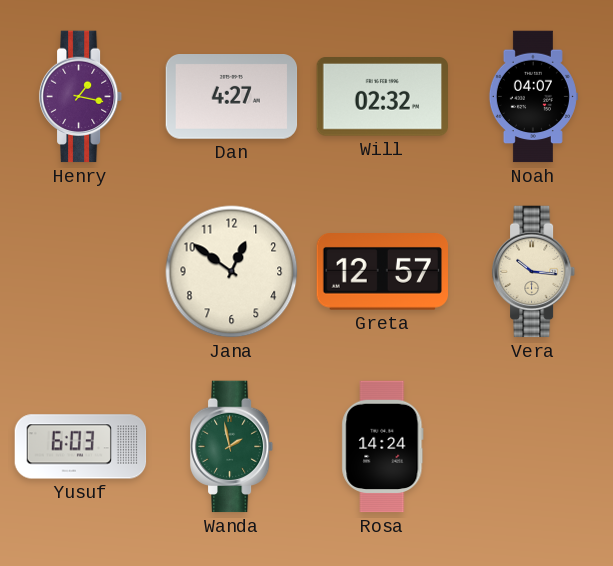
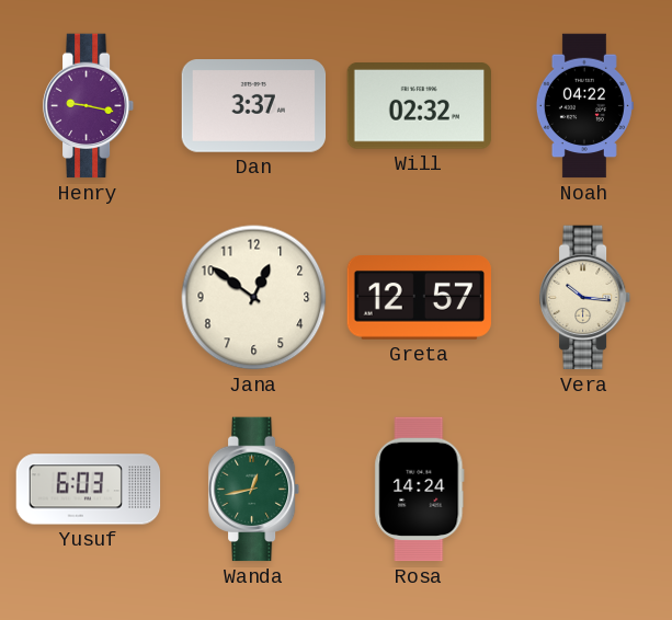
Henry: 1:17 -> 9:17
Dan: 4:27 -> 3:37
Noah: 04:07 -> 04:22
Wanda: 1:58 -> 12:43
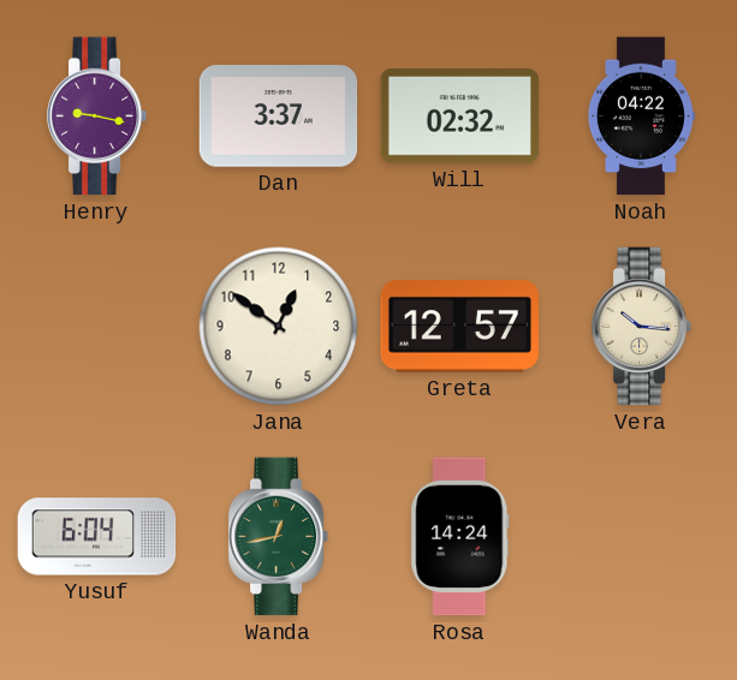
Yusuf: 6:03 -> 6:04
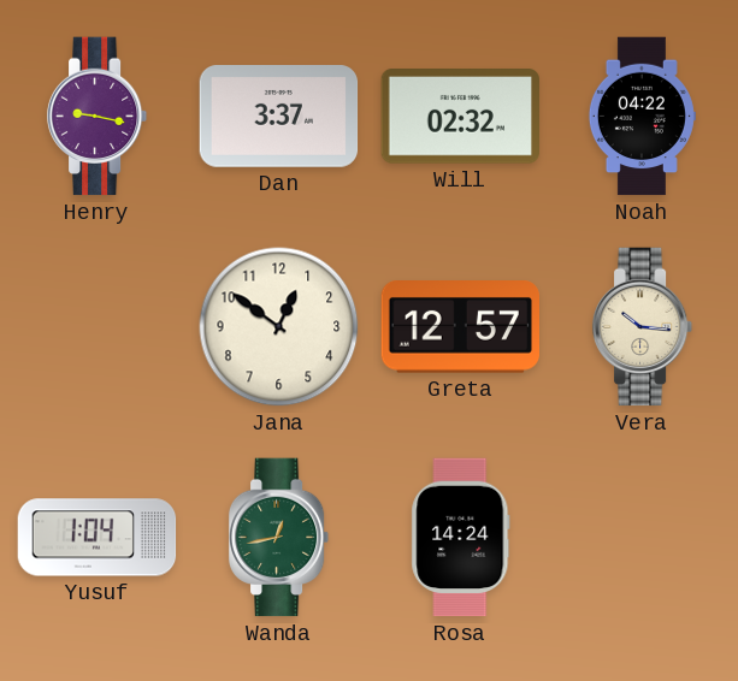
Yusuf: 6:04 -> 1:04
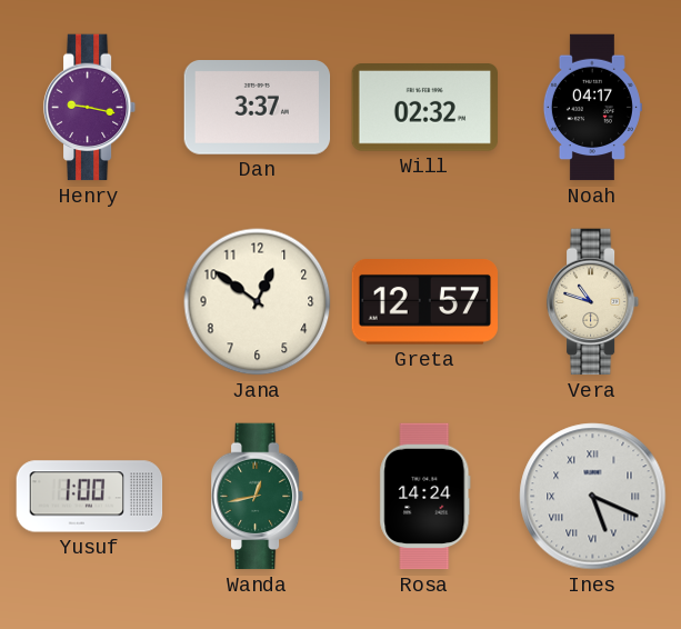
Noah: 04:22 -> 04:17
Vera: 10:16 -> 10:48
Yusuf: 1:04 -> 1:00
Ines: none -> 5:19
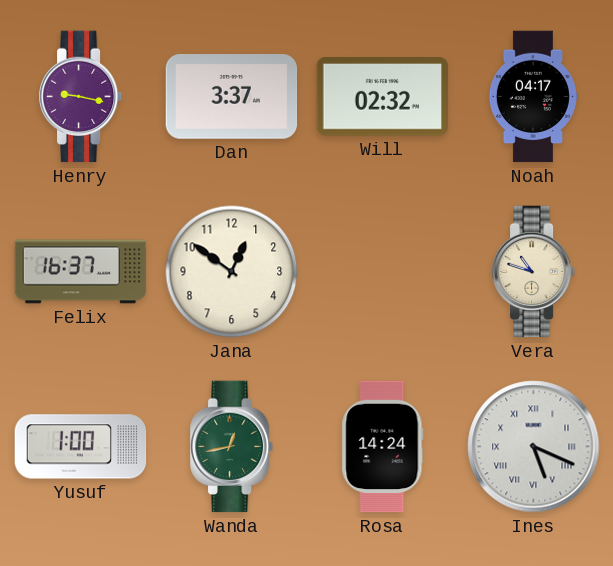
Felix: none -> 16:37
Greta: 12:57 -> none
